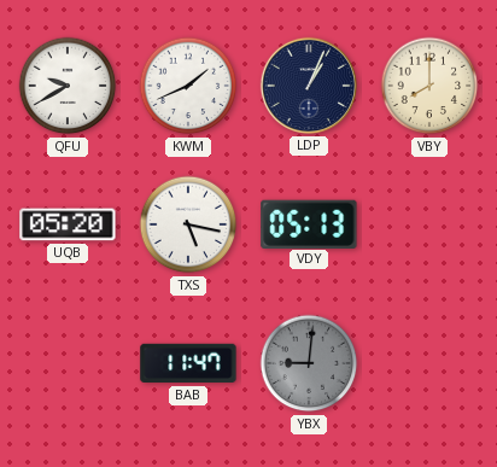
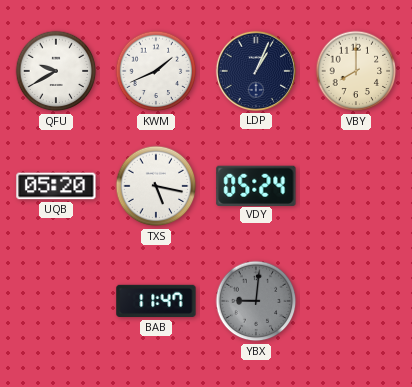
VDY: 05:13 -> 05:24
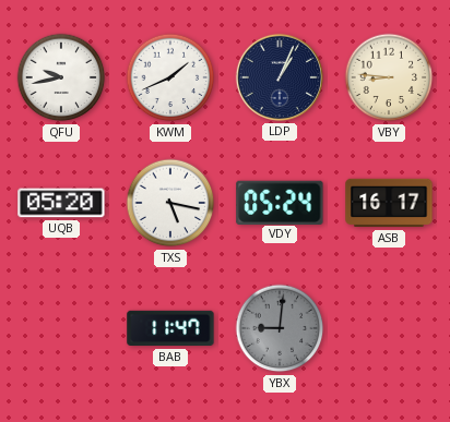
QFU: 9:40 -> 9:43
VBY: 8:00 -> 8:46
ASB: none -> 16:17
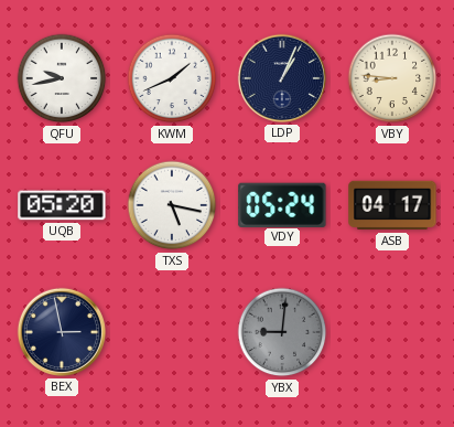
ASB: 16:17 -> 04:17
BEX: none -> 2:58
BAB: 11:47 -> none
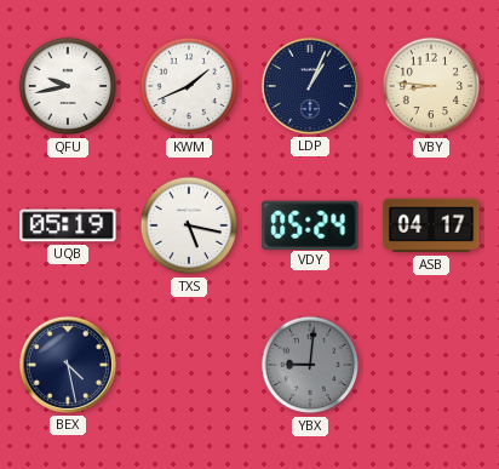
UQB: 05:20 -> 05:19
BEX: 2:58 -> 4:28
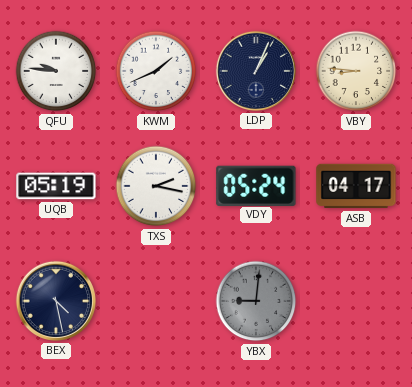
QFU: 9:43 -> 9:46
TXS: 5:17 -> 2:17
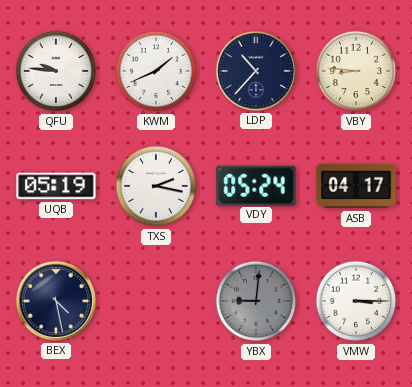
LDP: 1:04 -> 10:37
VMW: none -> 3:15
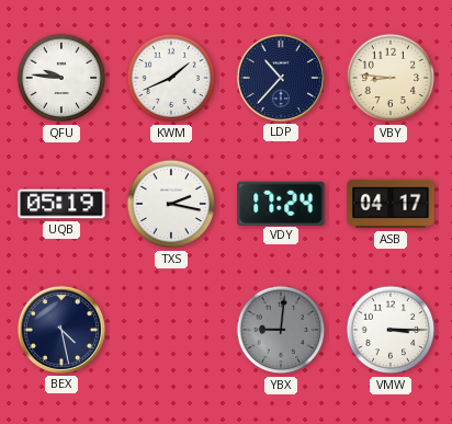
VDY: 05:24 -> 17:24
